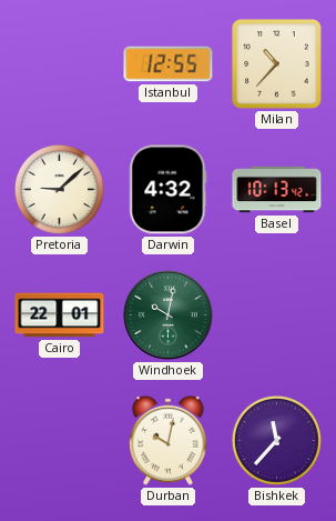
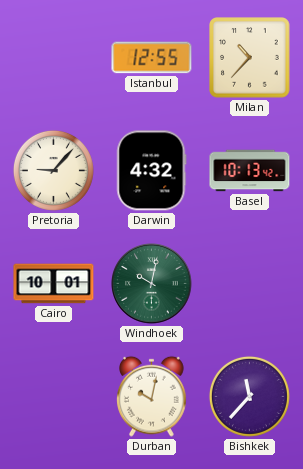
Pretoria: 9:08 -> 9:07
Cairo: 22:01 -> 10:01
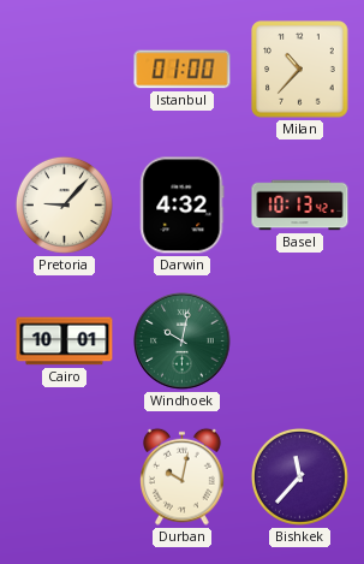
Istanbul: 12:55 -> 01:00
